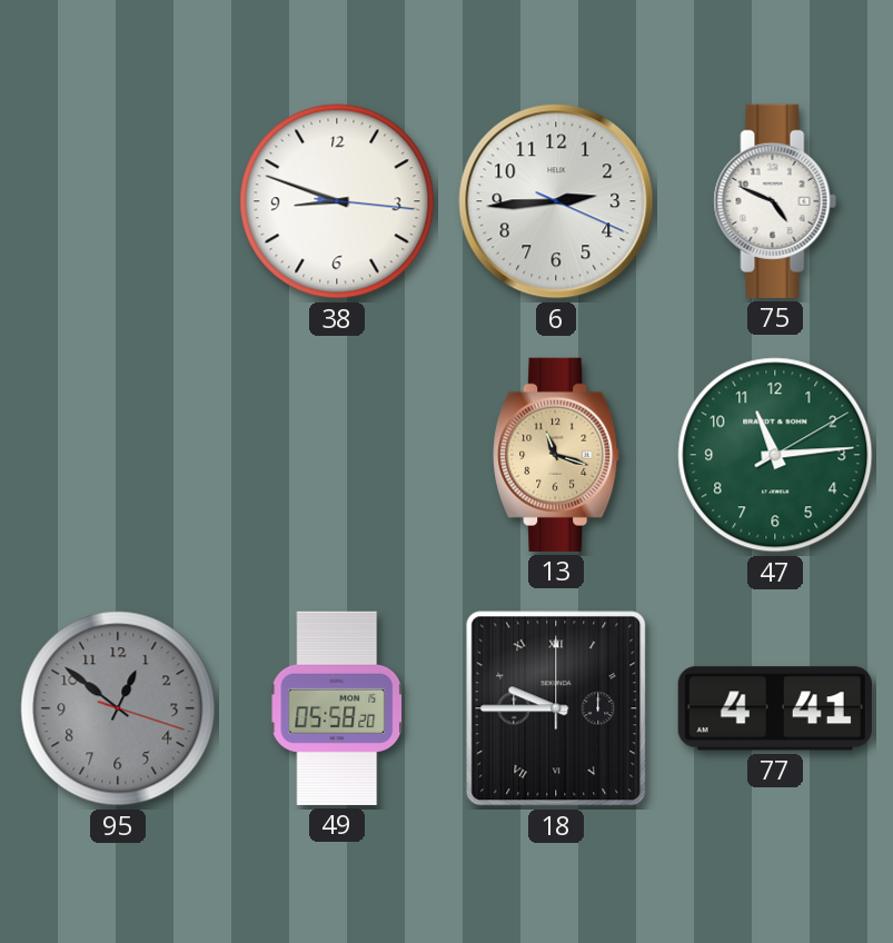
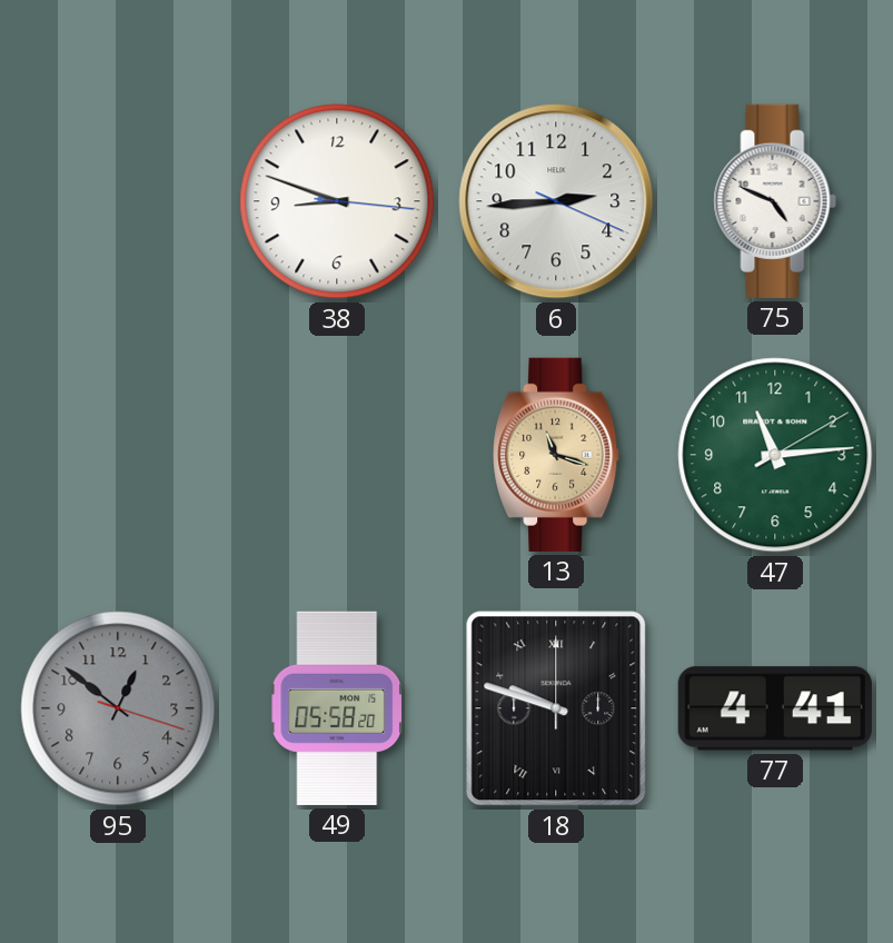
18: 9:45 -> 9:48
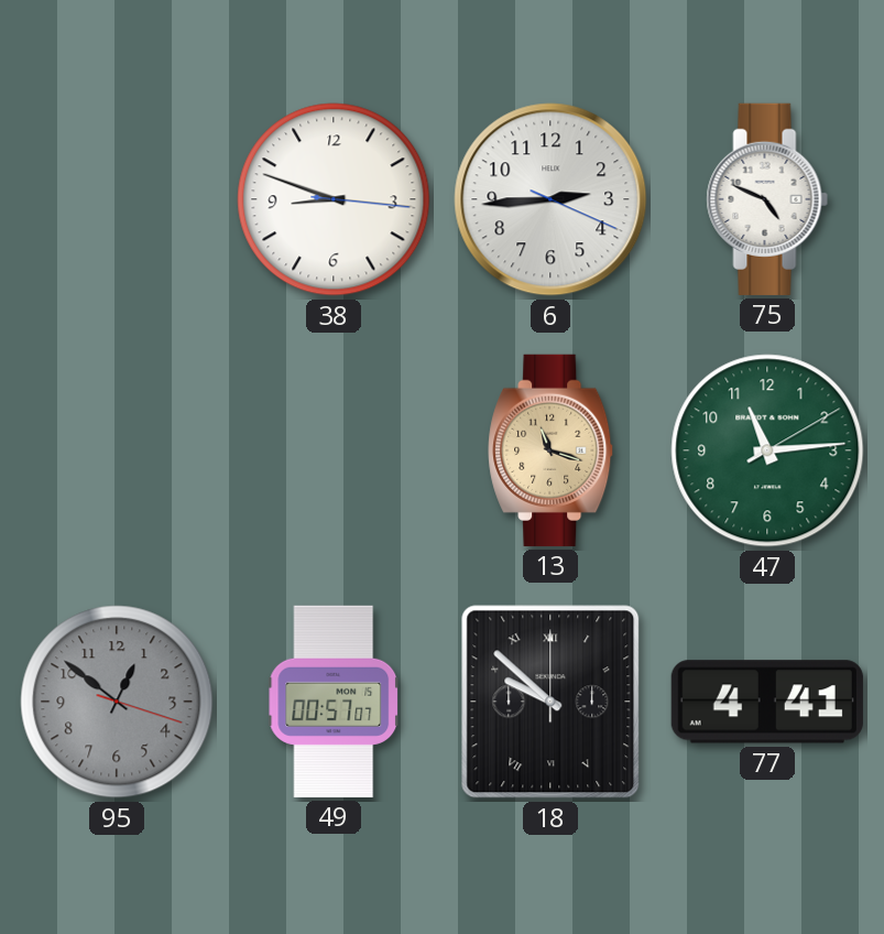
49: 05:58 -> 00:57
18: 9:48 -> 9:52
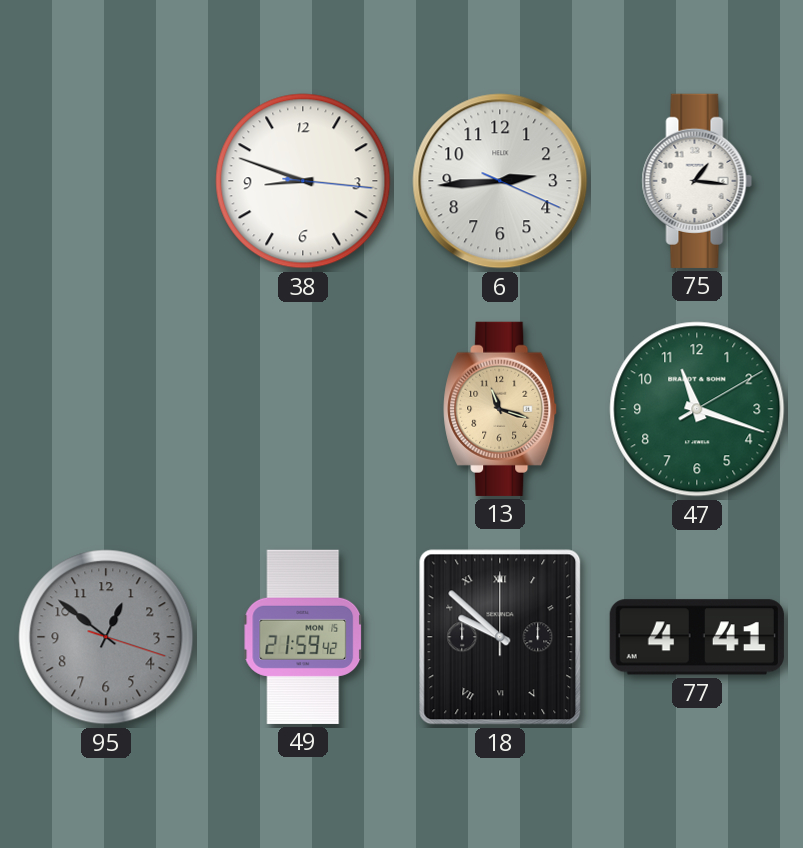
75: 4:49 -> 1:16
47: 11:14 -> 11:18
49: 00:57 -> 21:59
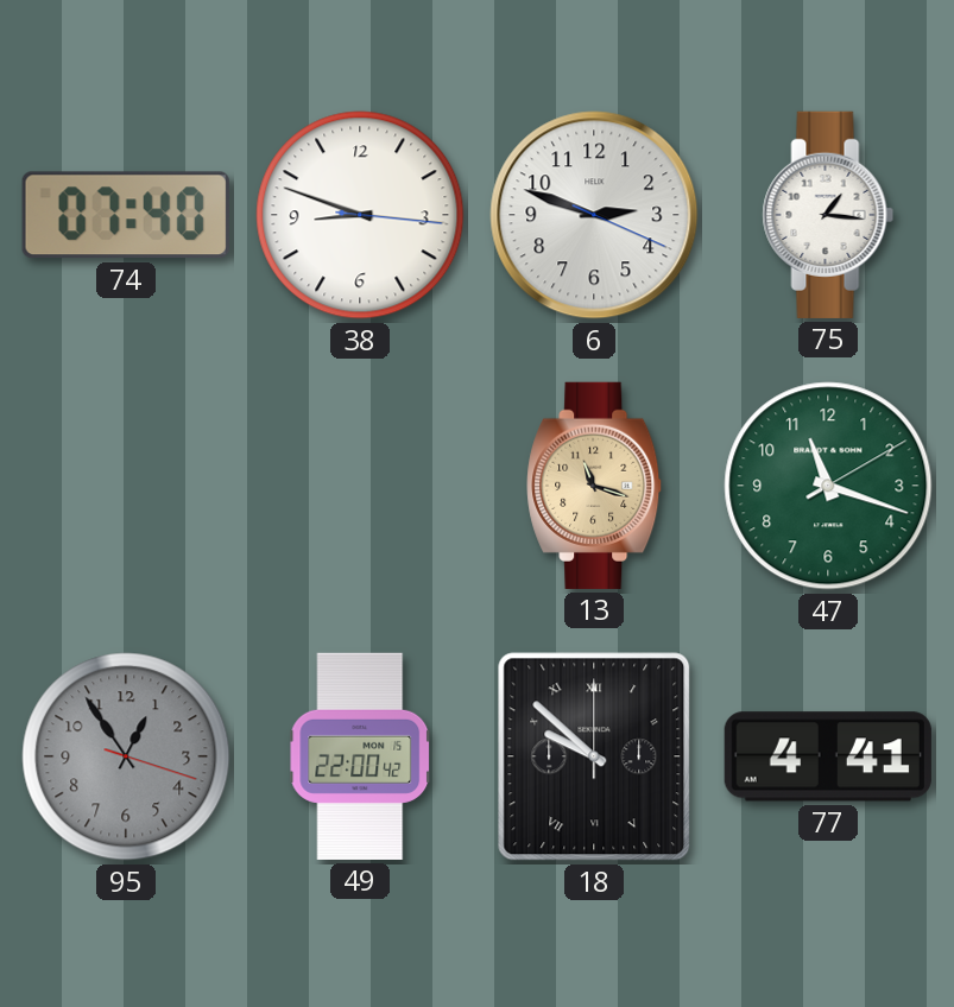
74: none -> 07:40
6: 2:44 -> 2:48
95: 12:51 -> 12:54
49: 21:59 -> 22:00
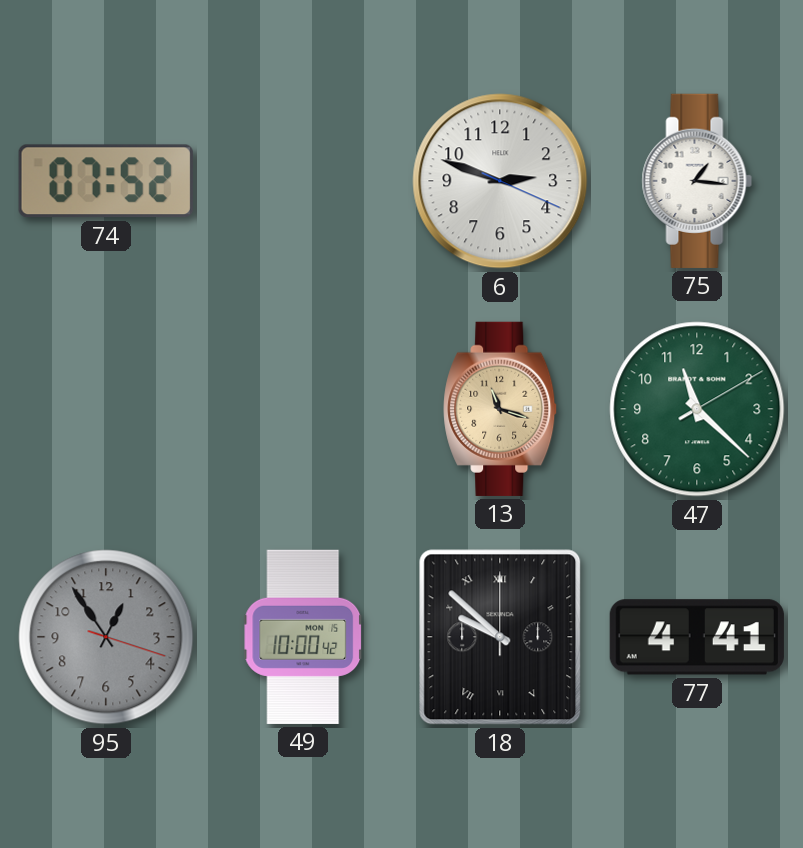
74: 07:40 -> 07:52
38: 8:48 -> none
47: 11:18 -> 11:22
49: 22:00 -> 10:00
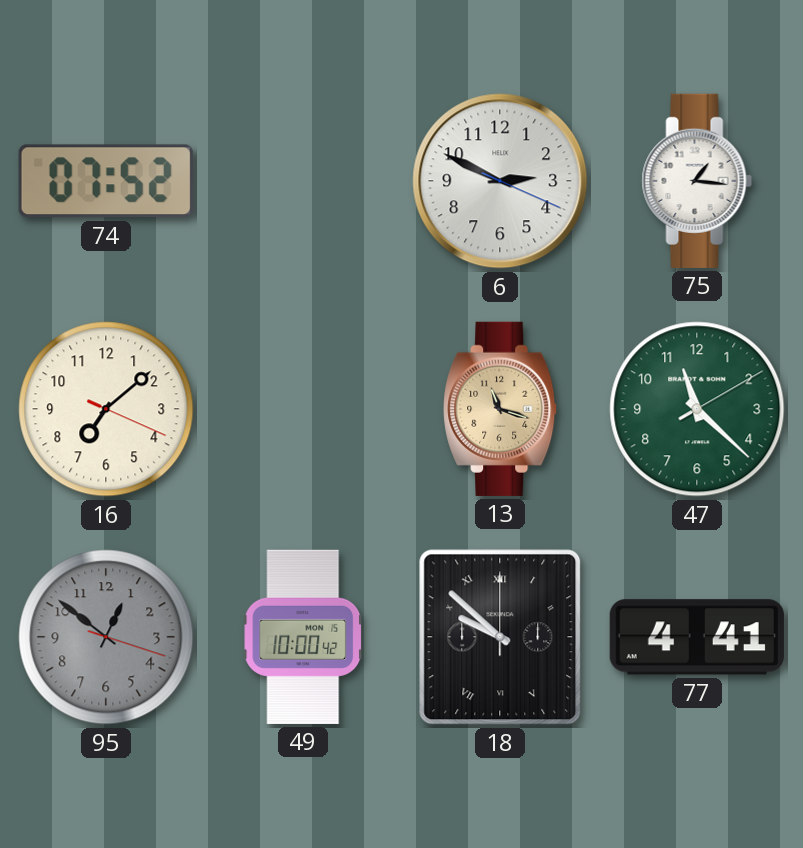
6: 2:48 -> 2:49
16: none -> 7:08
95: 12:54 -> 12:51
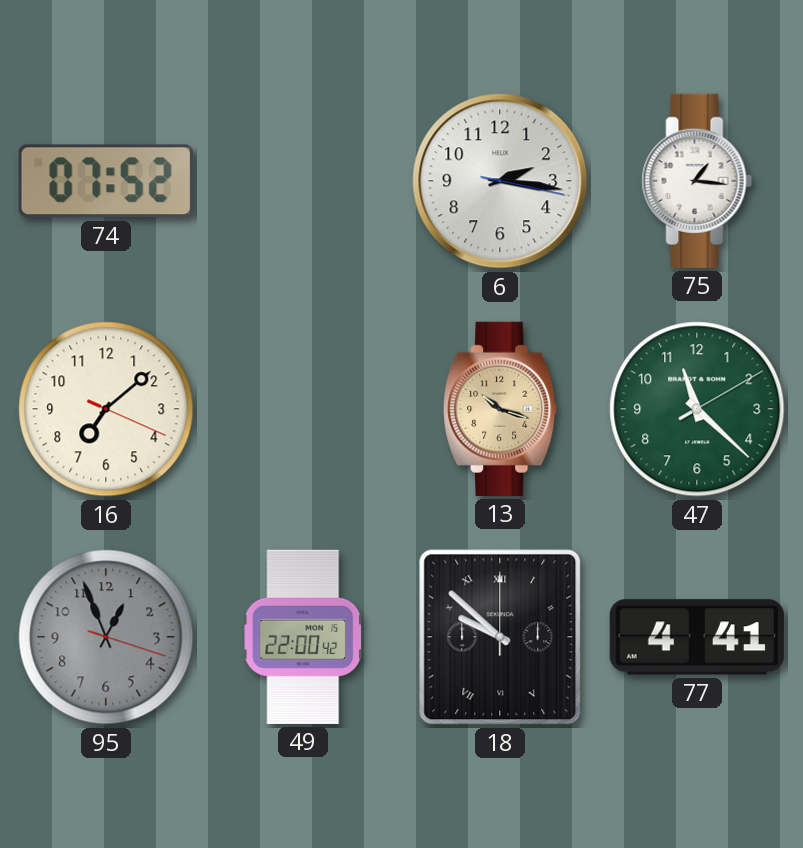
6: 2:49 -> 2:16
13: 11:18 -> 10:18
95: 12:51 -> 12:56
49: 10:00 -> 22:00
